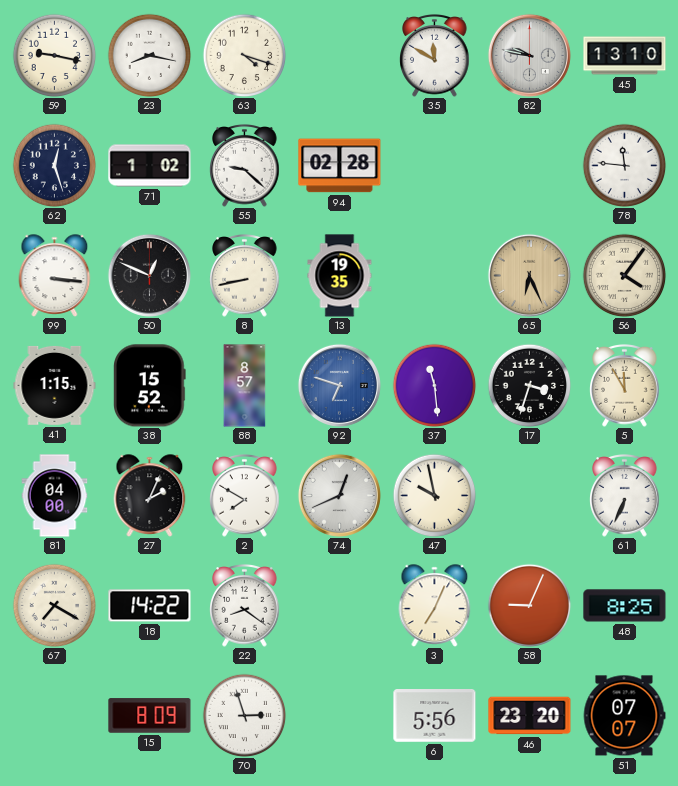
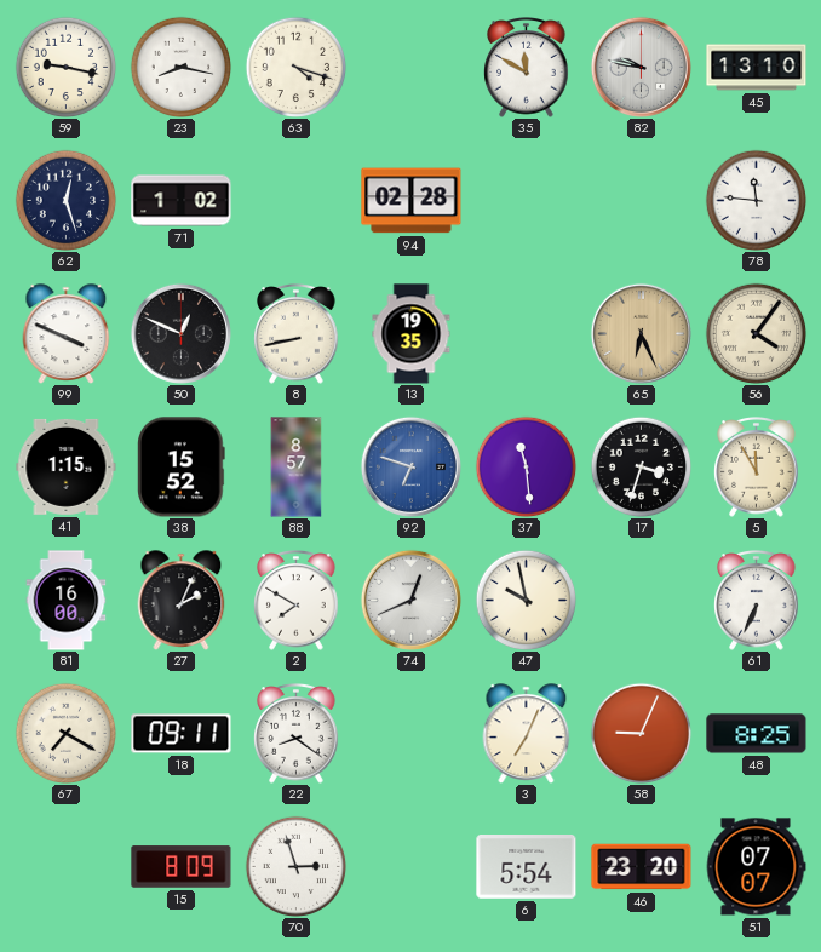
55: 9:22 -> none
99: 3:16 -> 3:49
81: 04:00 -> 16:00
18: 14:22 -> 09:11
6: 5:56 -> 5:54
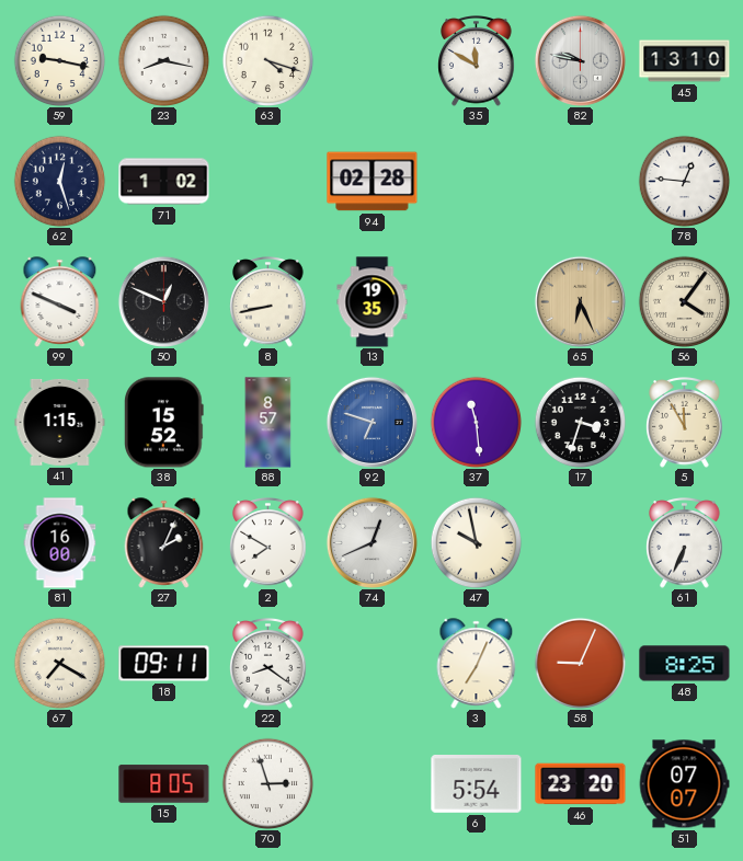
78: 11:46 -> 12:46
15: 8:09 -> 8:05
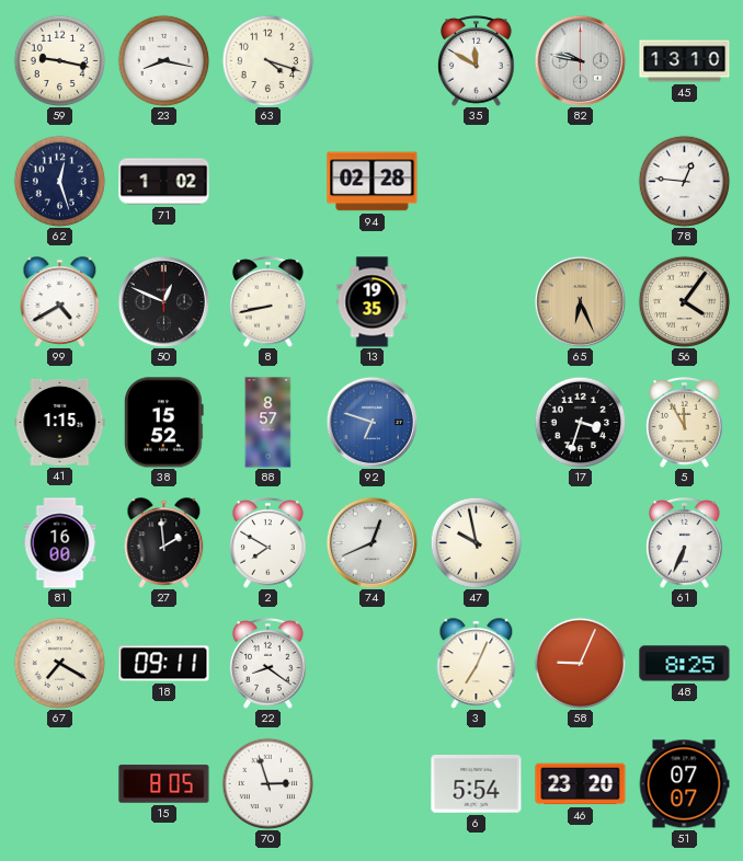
99: 3:49 -> 4:40
37: 11:29 -> none
27: 2:04 -> 1:59
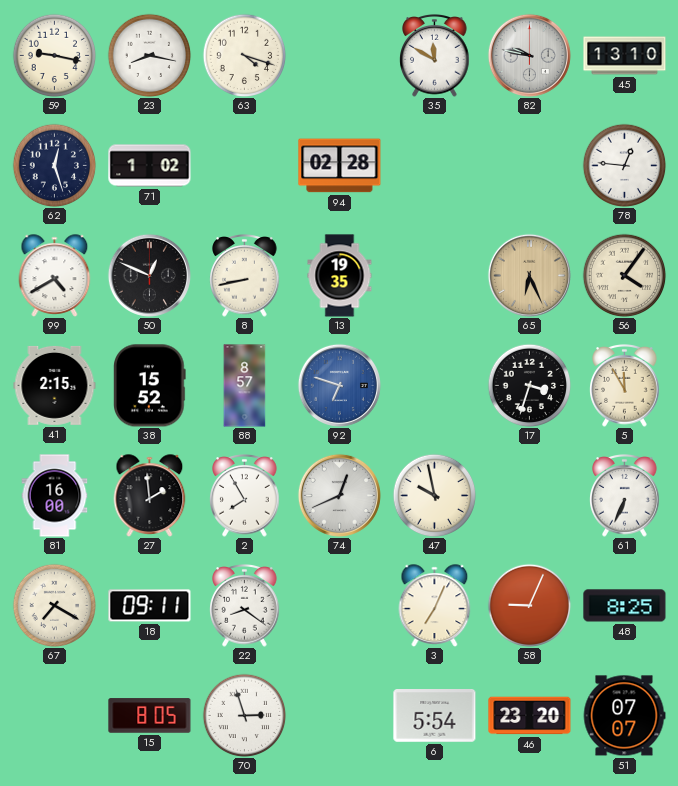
41: 1:15 -> 2:15
2: 7:50 -> 7:55
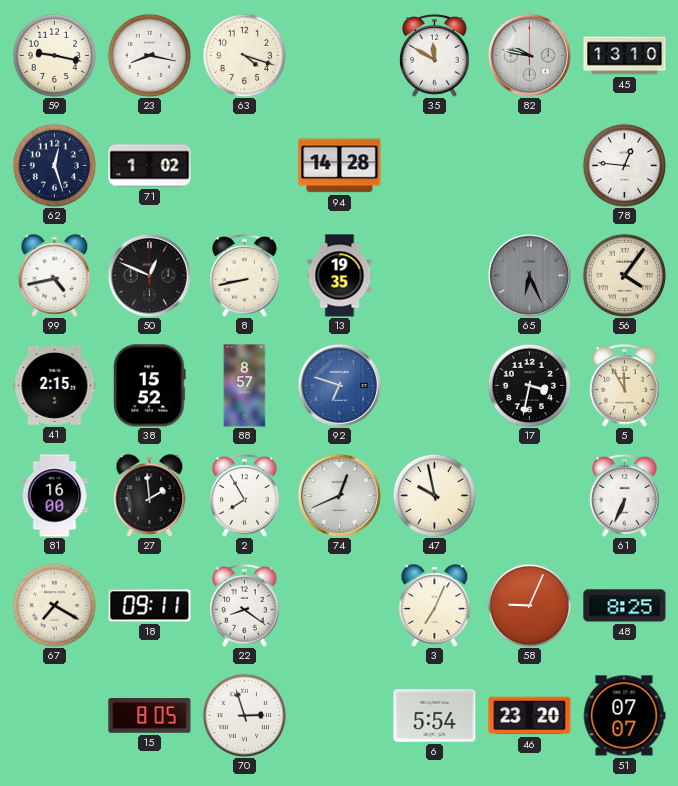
94: 02:28 -> 14:28
99: 4:40 -> 4:43
65 dial: champagne -> grey
17: 3:33 -> 3:32
